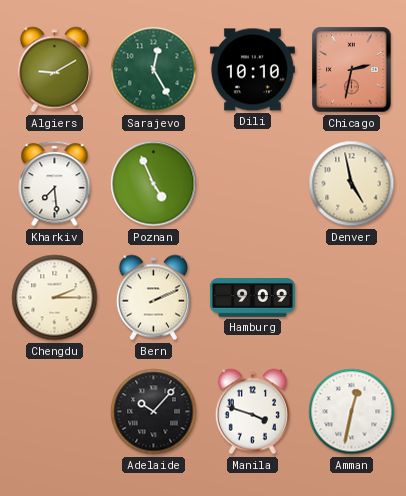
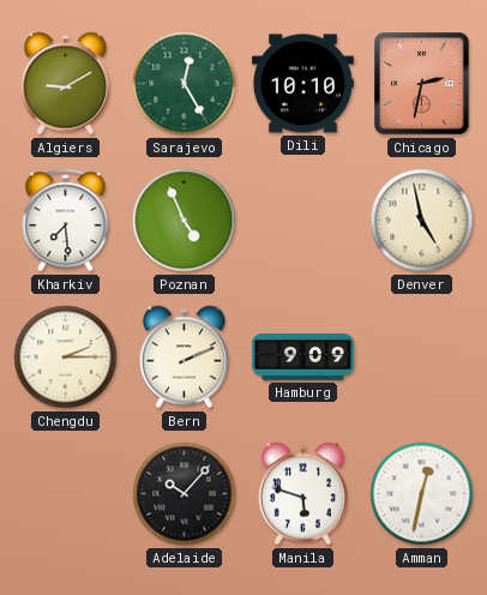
Manila: 3:48 -> 5:48
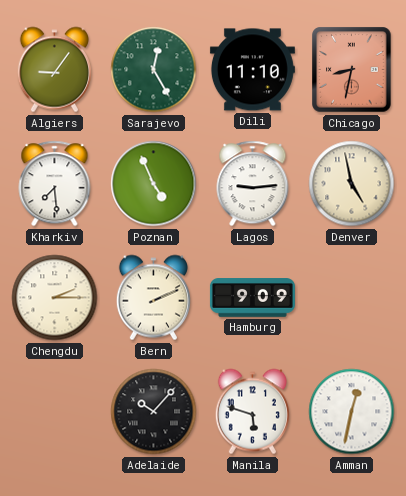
Algiers: 9:10 -> 9:06
Dili: 10:10 -> 11:10
Chicago: 2:32 -> 8:32
Lagos: none -> 9:14
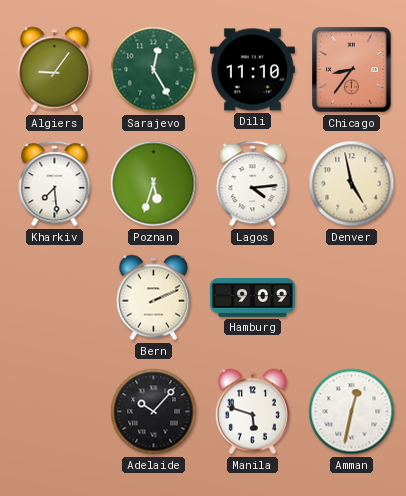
Chicago: 8:32 -> 8:36
Poznan: 4:56 -> 5:33
Lagos: 9:14 -> 4:14
Chengdu: 2:15 -> none
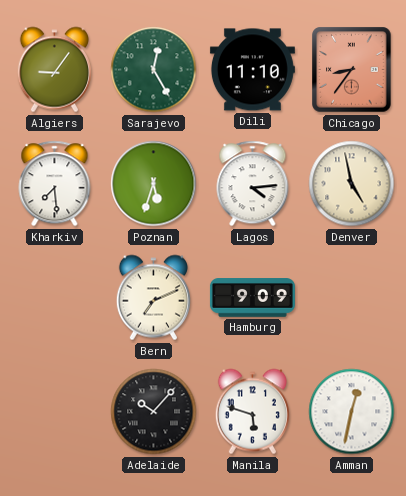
Bern: 2:11 -> 7:11
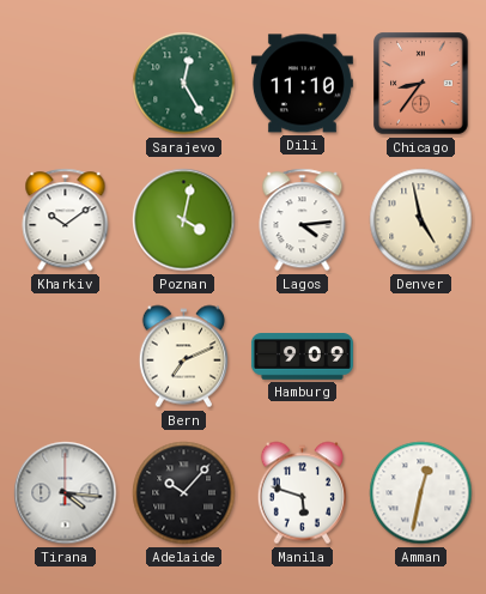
Algiers: 9:06 -> none
Kharkiv: 7:29 -> 10:09
Poznan: 5:33 -> 4:02
Tirana: none -> 4:16
